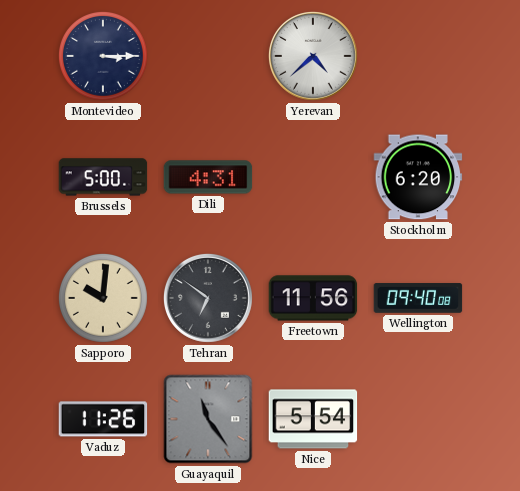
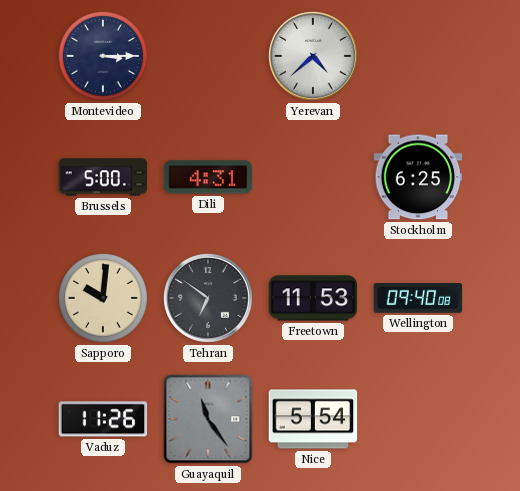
Stockholm: 6:20 -> 6:25
Freetown: 11:56 -> 11:53
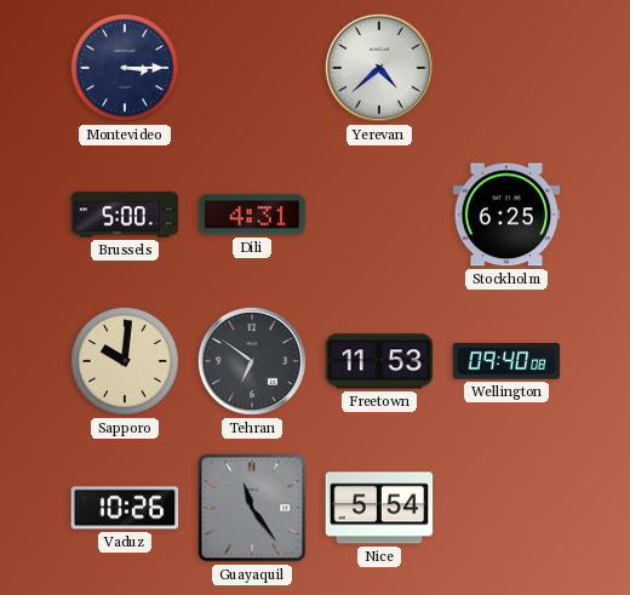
Vaduz: 11:26 -> 10:26
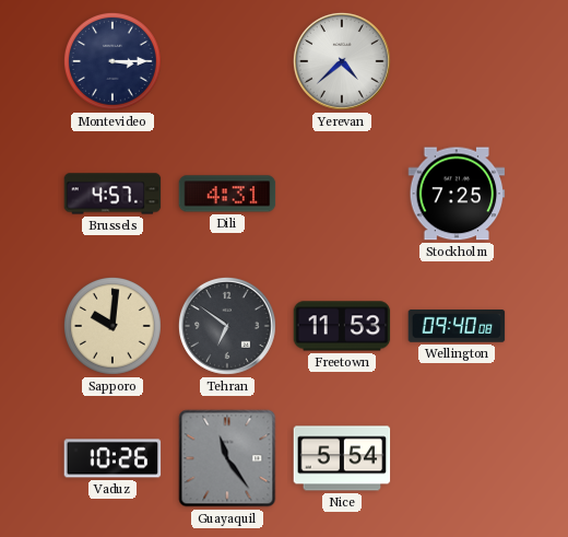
Brussels: 5:00 -> 4:57
Stockholm: 6:25 -> 7:25
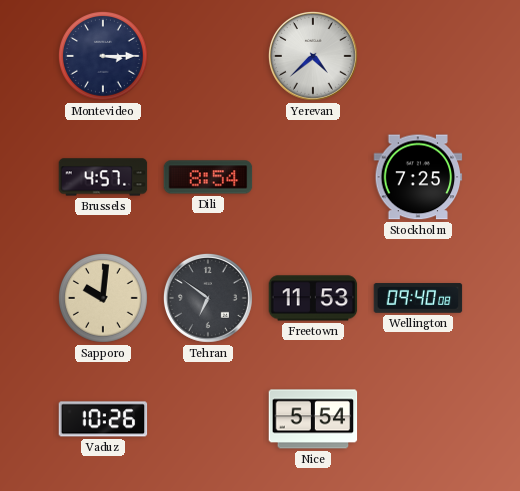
Dili: 4:31 -> 8:54
Guayaquil: 11:24 -> none
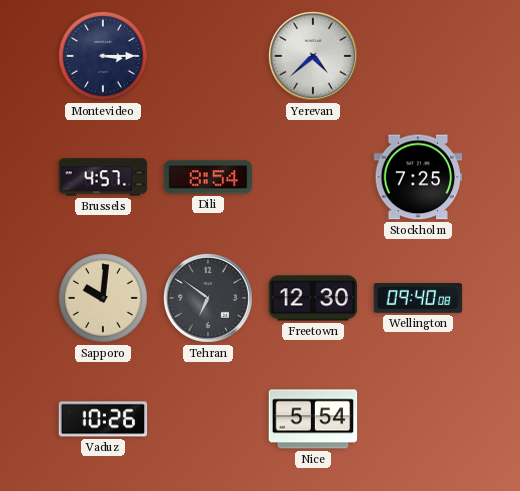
Freetown: 11:53 -> 12:30
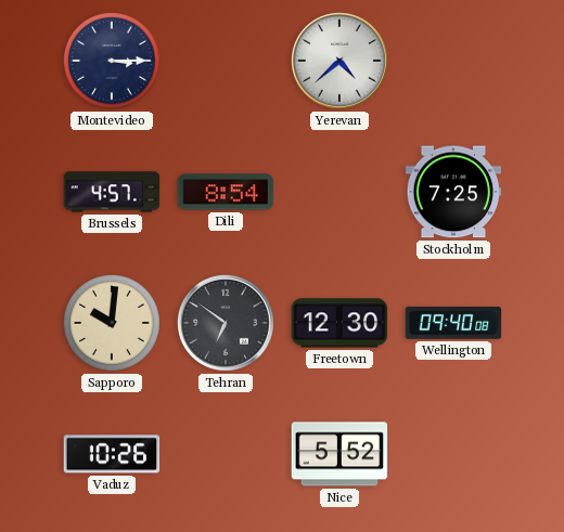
Nice: 5:54 -> 5:52
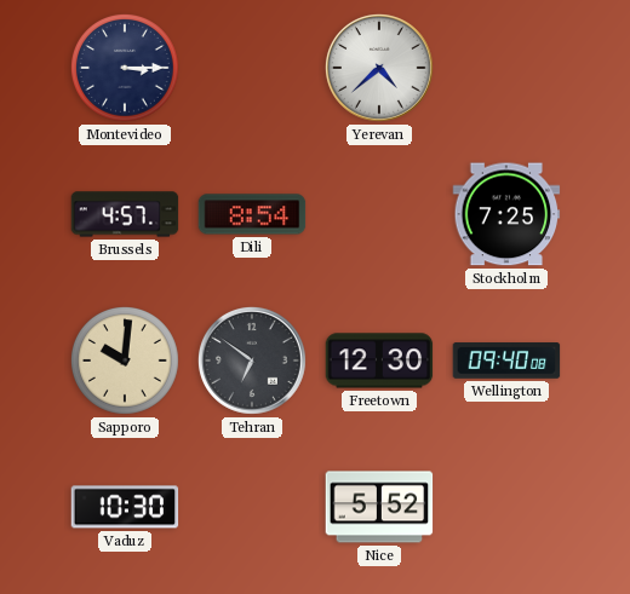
Vaduz: 10:26 -> 10:30
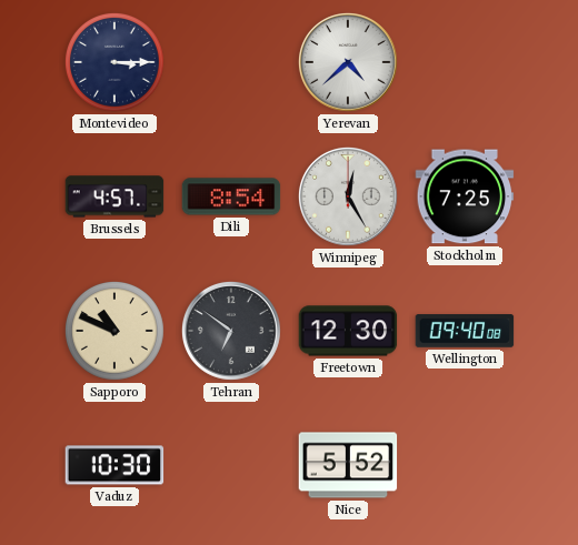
Winnipeg: none -> 12:25
Sapporo: 10:01 -> 10:49
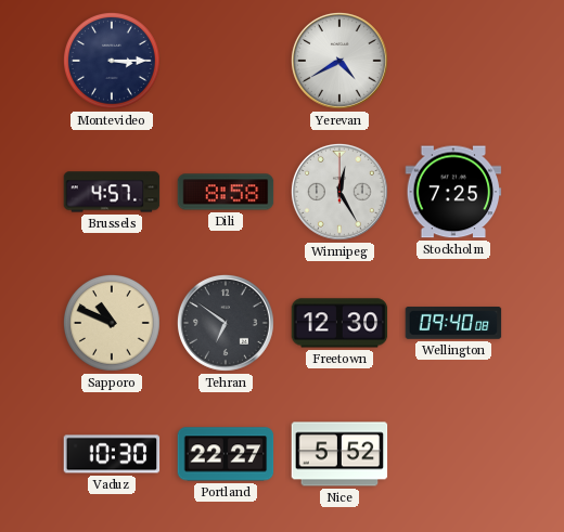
Yerevan: 4:38 -> 4:40
Dili: 8:54 -> 8:58
Portland: none -> 22:27
